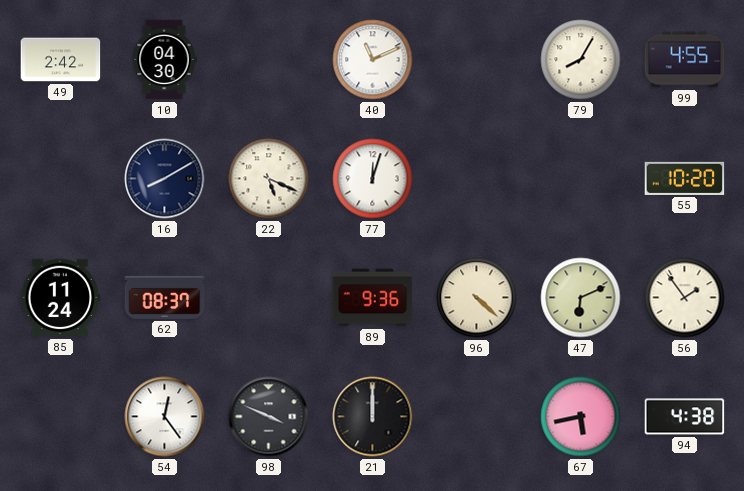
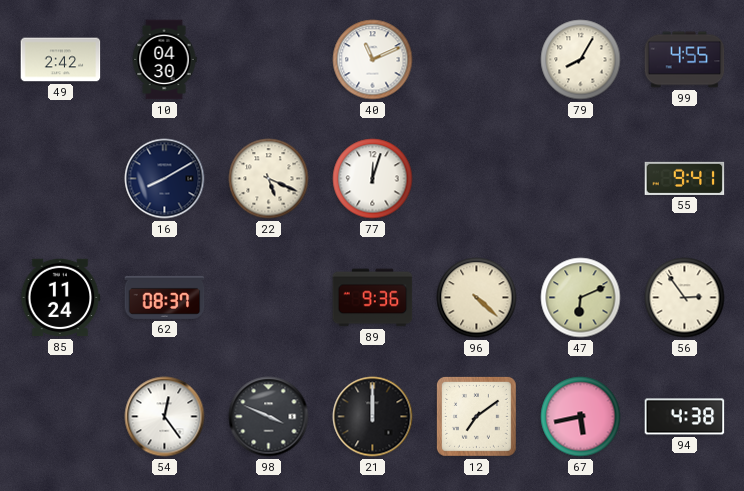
55: 10:20 -> 9:41
56: 1:54 -> 2:54
12: none -> 7:09
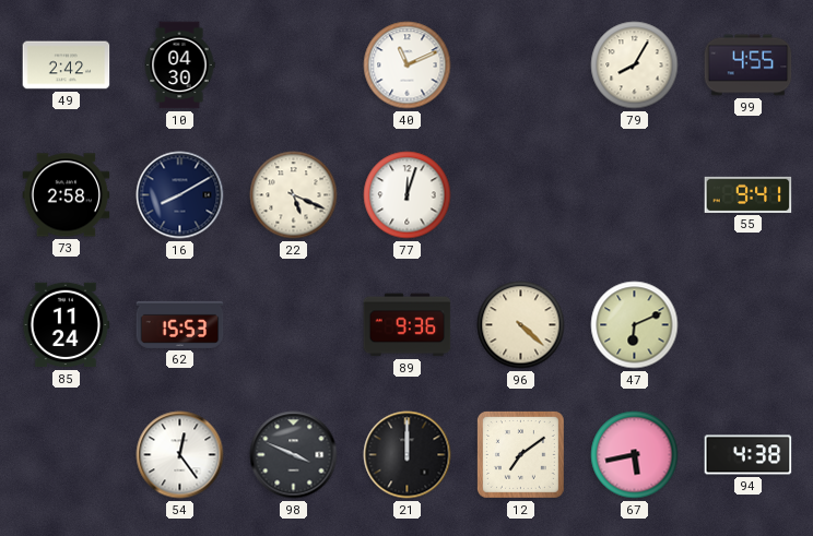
73: none -> 2:58
62: 08:37 -> 15:53
56: 2:54 -> none
